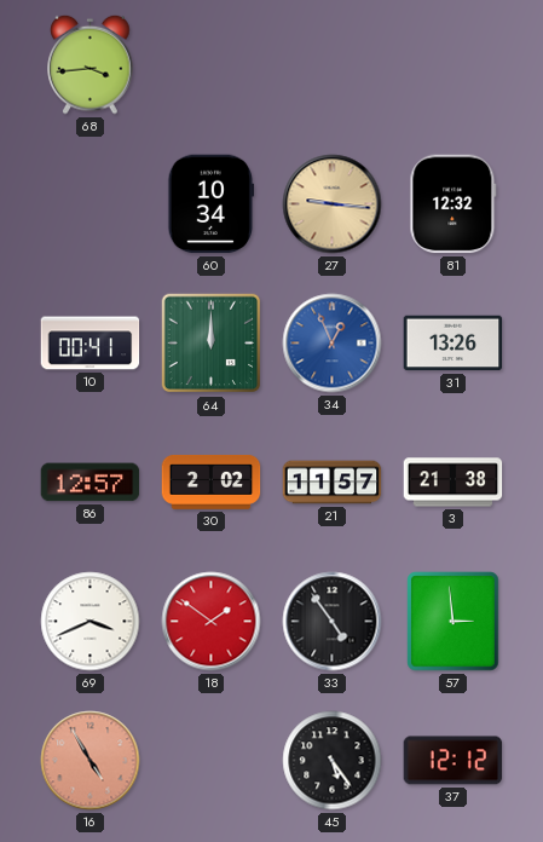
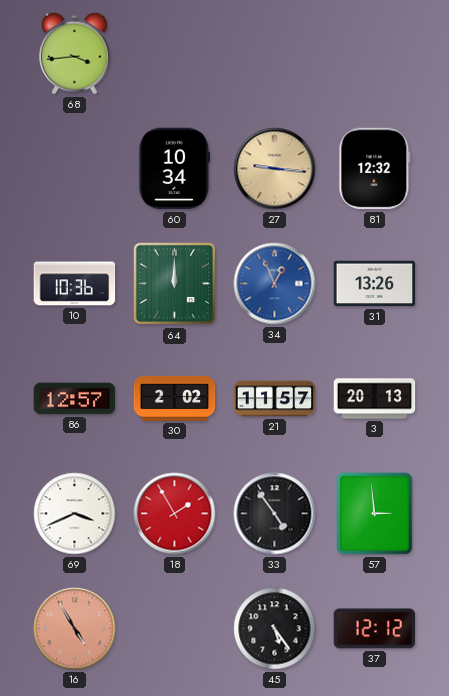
10: 00:41 -> 10:36
3: 21:38 -> 20:13
18: 1:51 -> 1:55
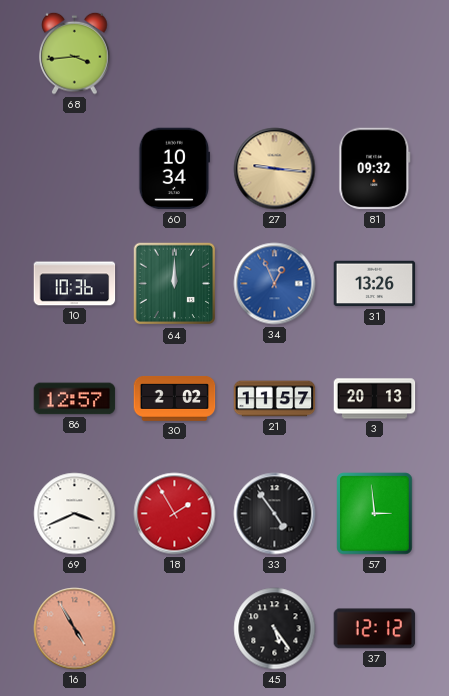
81: 12:32 -> 09:32
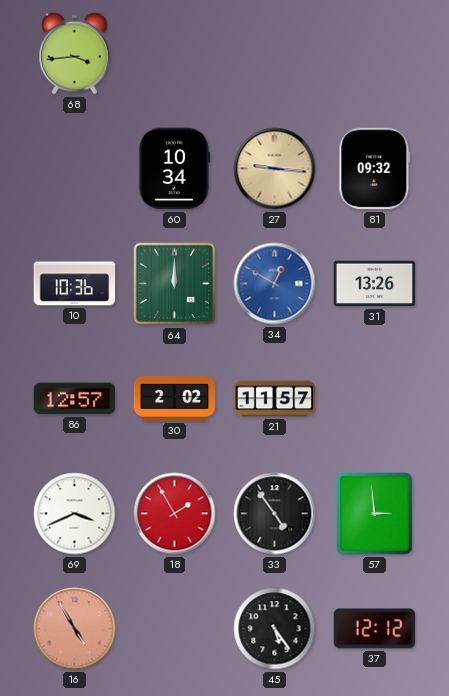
34: 12:56 -> 12:50
3: 20:13 -> none
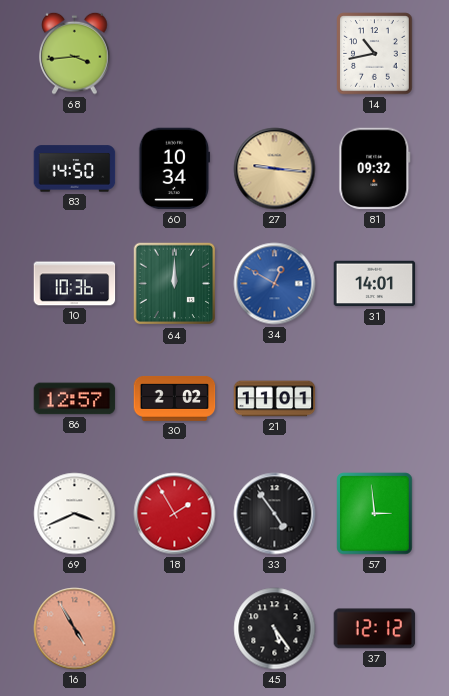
14: none -> 10:43
83: none -> 14:50
31: 13:26 -> 14:01
21: 11:57 -> 11:01
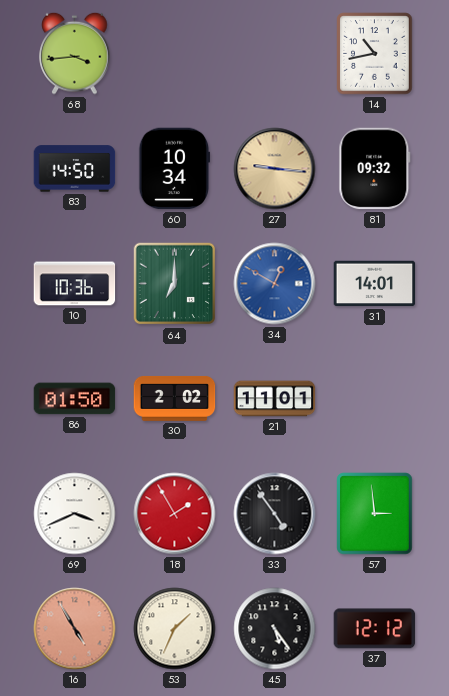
64: 12:00 -> 7:00
86: 12:57 -> 01:50
53: none -> 1:34
